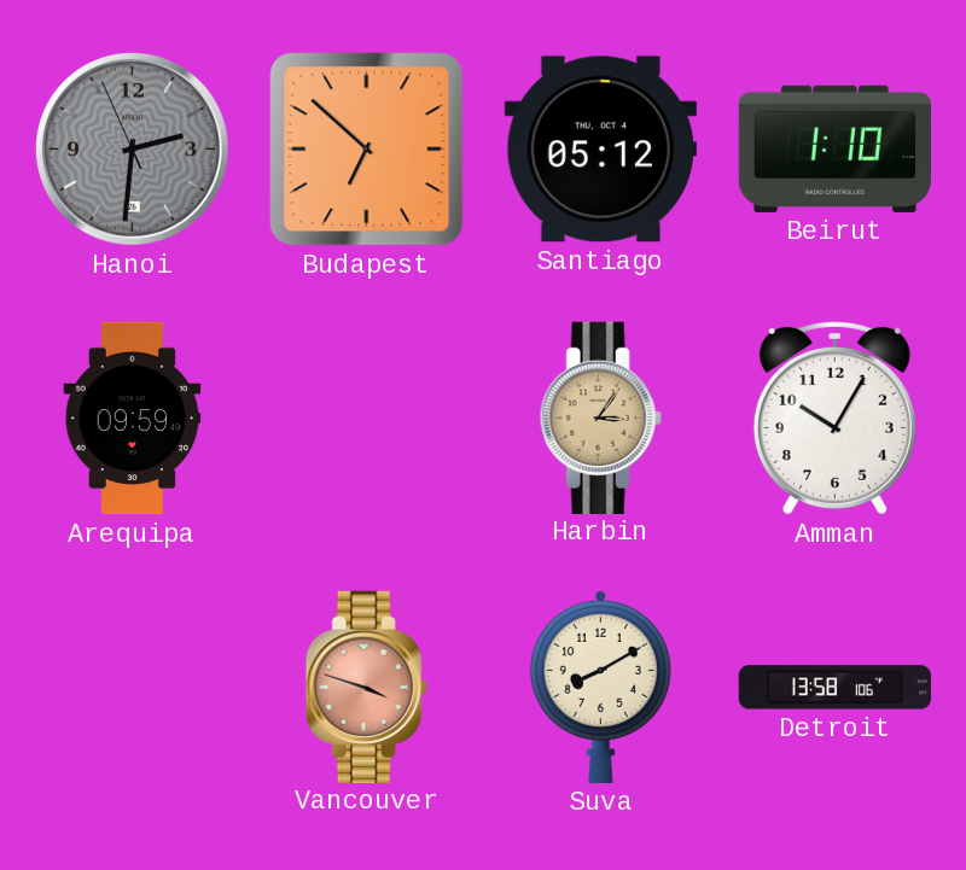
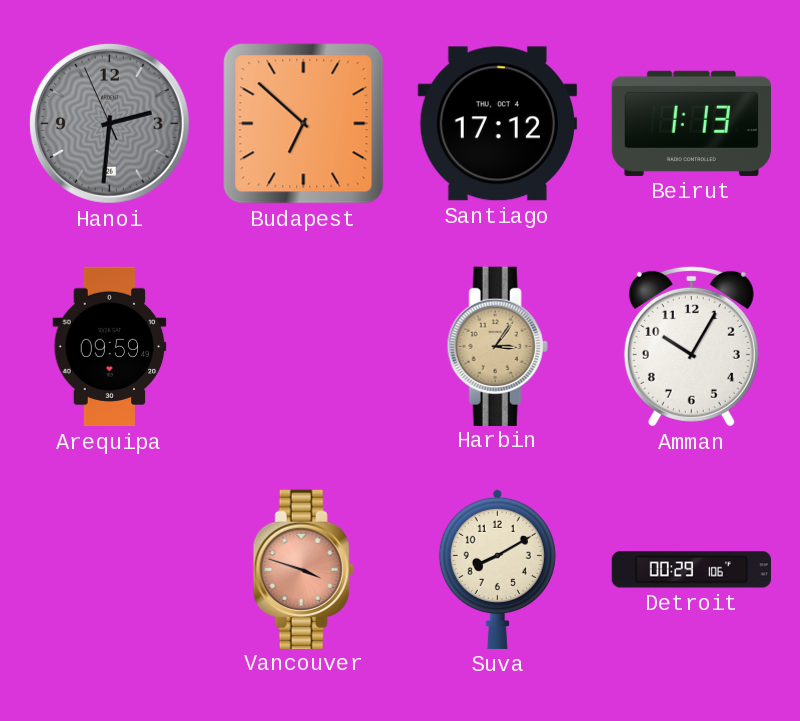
Santiago: 05:12 -> 17:12
Beirut: 1:10 -> 1:13
Detroit: 13:58 -> 00:29
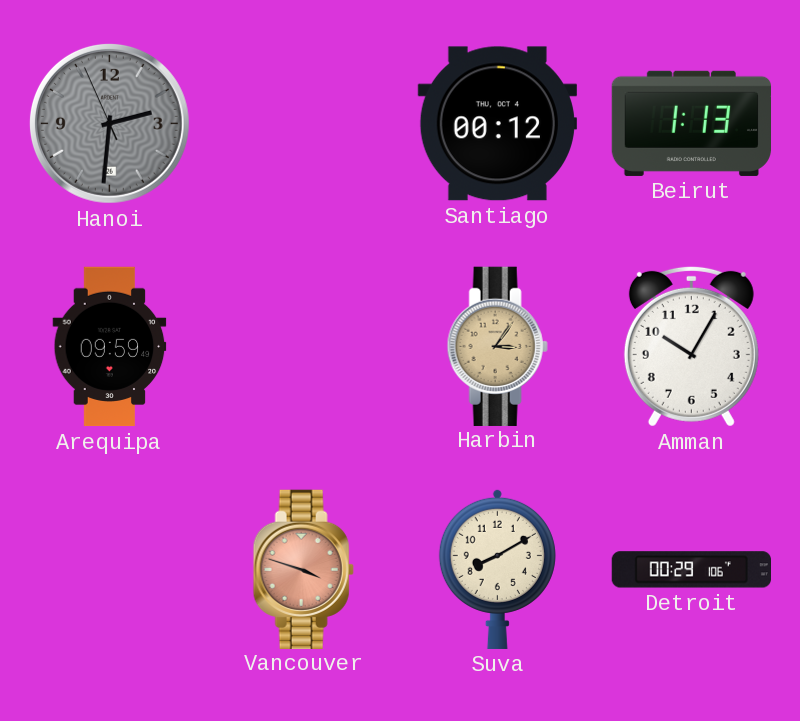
Budapest: 6:52 -> none
Santiago: 17:12 -> 00:12
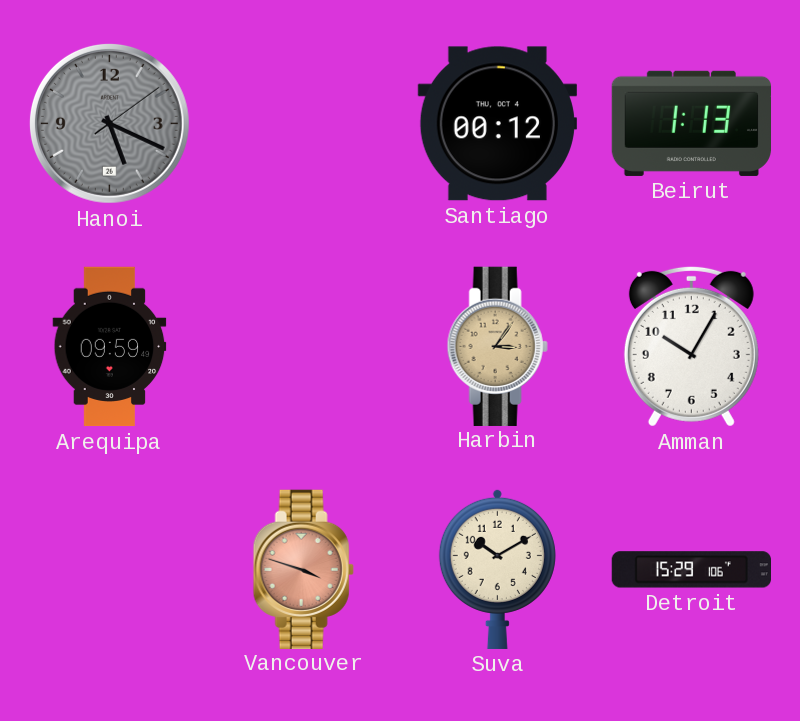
Hanoi: 2:30 -> 5:19
Suva: 8:10 -> 10:10
Detroit: 00:29 -> 15:29
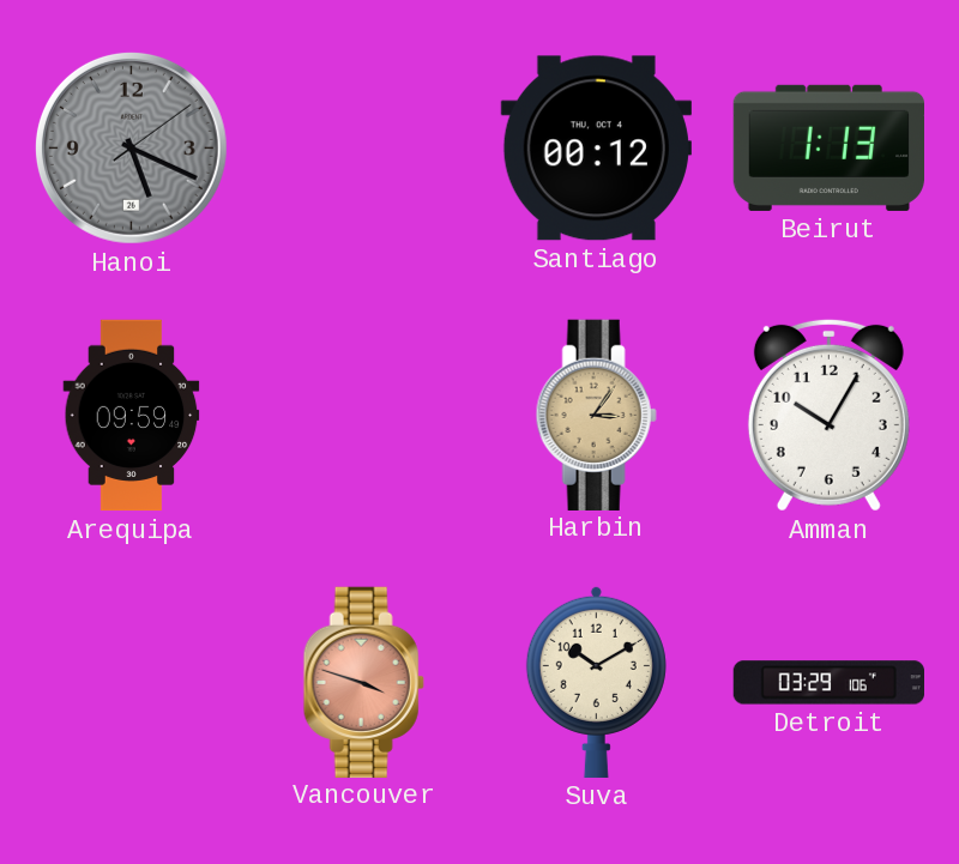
Detroit: 15:29 -> 03:29
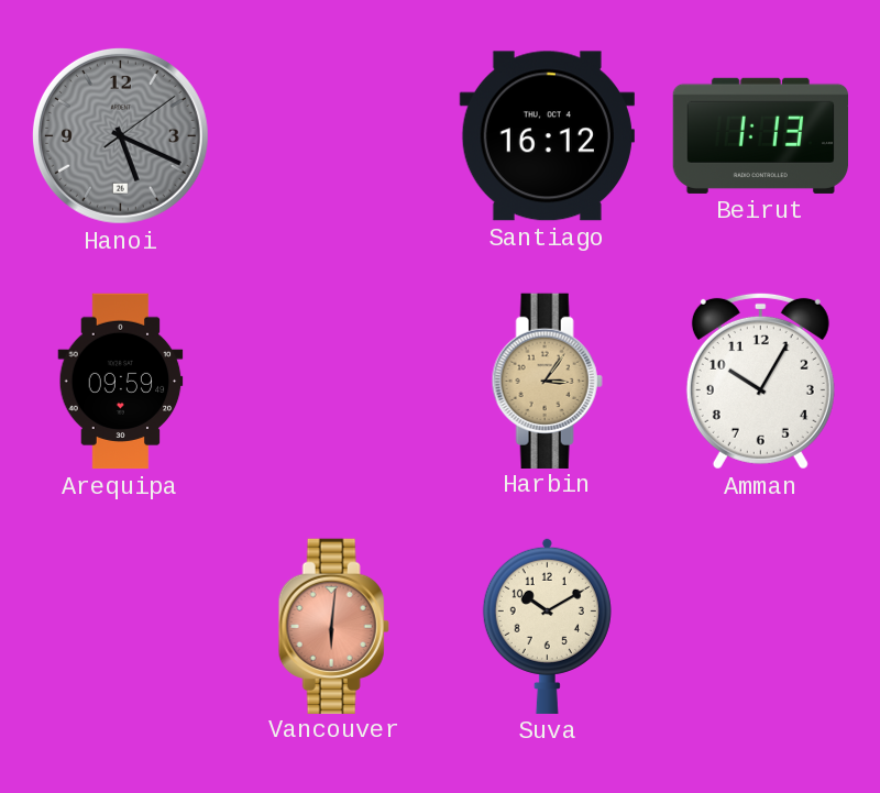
Santiago: 00:12 -> 16:12
Vancouver: 3:48 -> 6:01
Detroit: 03:29 -> none
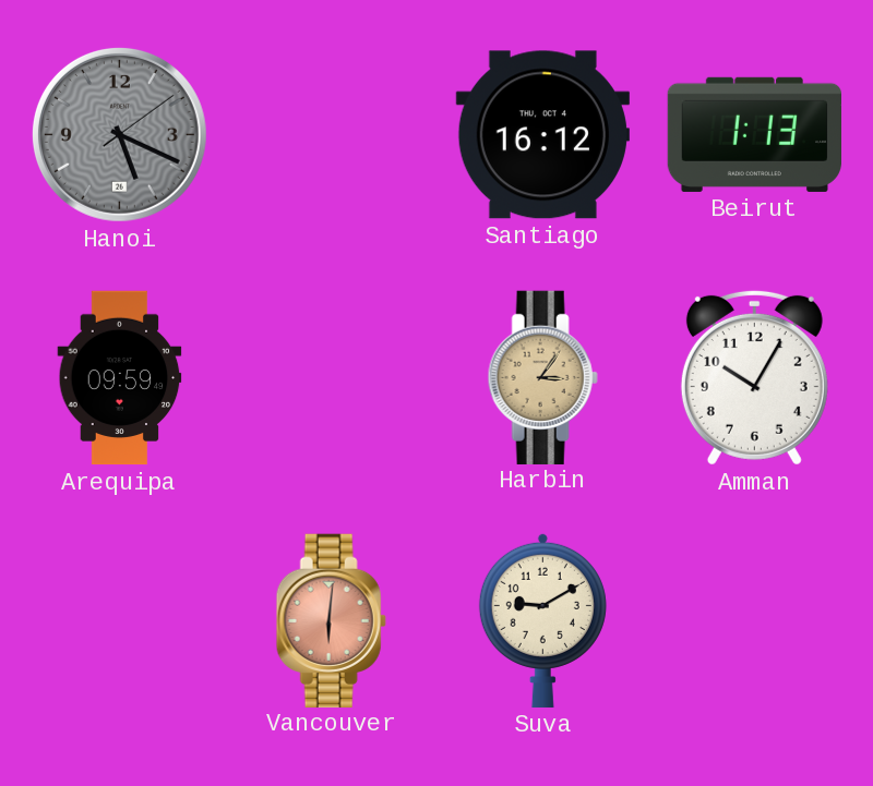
Suva: 10:10 -> 9:10
